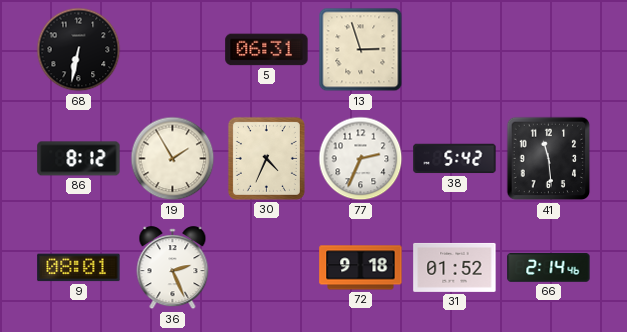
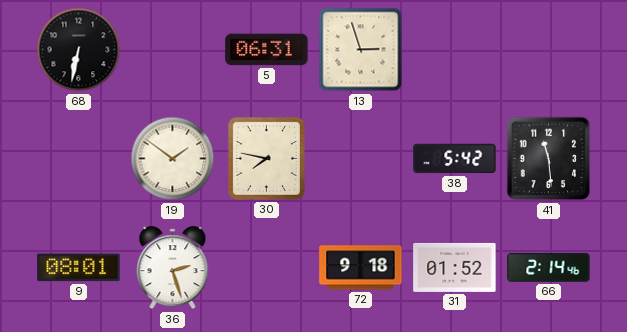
86: 8:12 -> none
19: 1:55 -> 1:51
30: 4:34 -> 7:47
77: 2:34 -> none
36: 2:26 -> 2:27
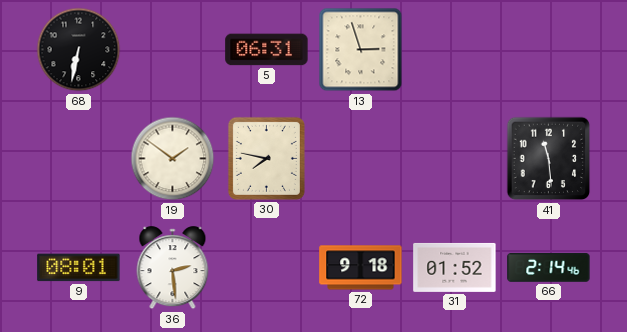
38: 5:42 -> none
36: 2:27 -> 2:29
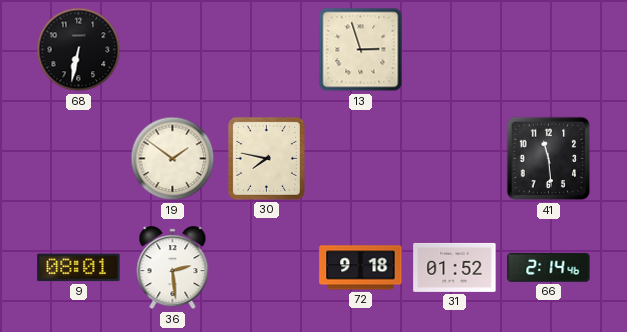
5: 06:31 -> none
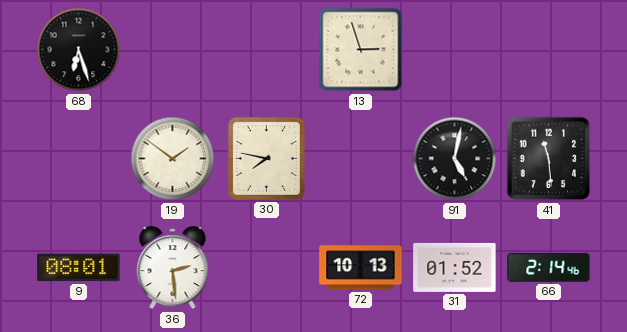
68: 6:32 -> 6:27
91: none -> 5:02
72: 9:18 -> 10:13
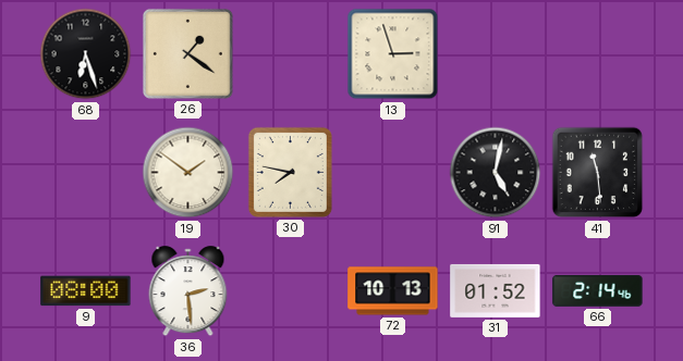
26: none -> 1:21
9: 08:01 -> 08:00
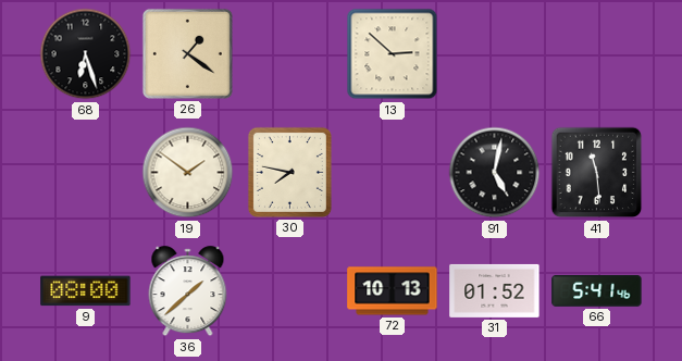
13: 2:57 -> 2:52
36: 2:29 -> 1:38
66: 2:14 -> 5:41
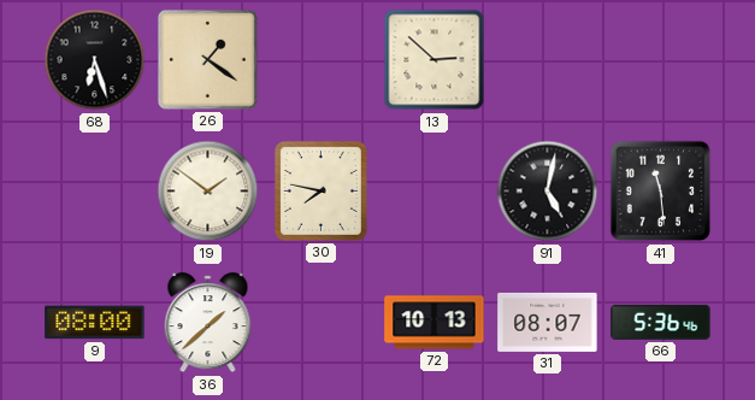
31: 01:52 -> 08:07
66: 5:41 -> 5:36
